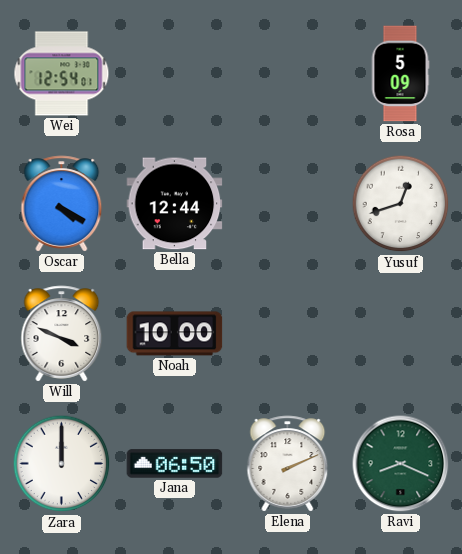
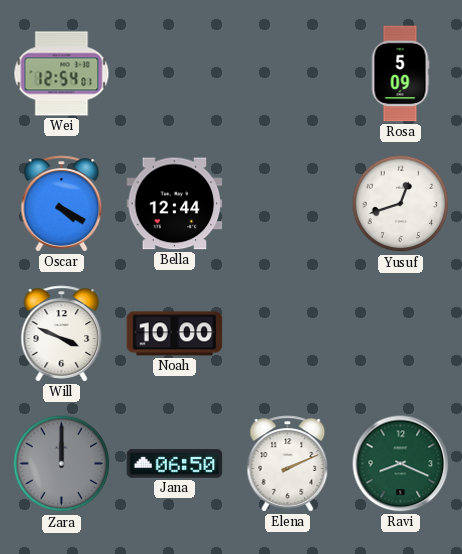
Zara dial: white -> grey
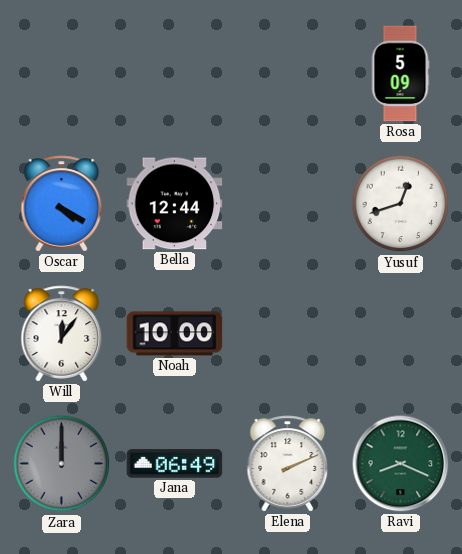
Wei: 12:54 -> none
Will: 3:49 -> 12:06
Jana: 06:50 -> 06:49
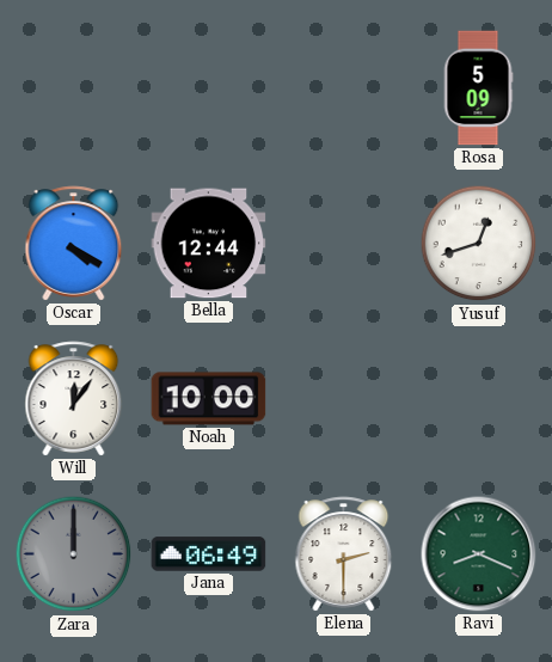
Elena: 2:11 -> 2:30
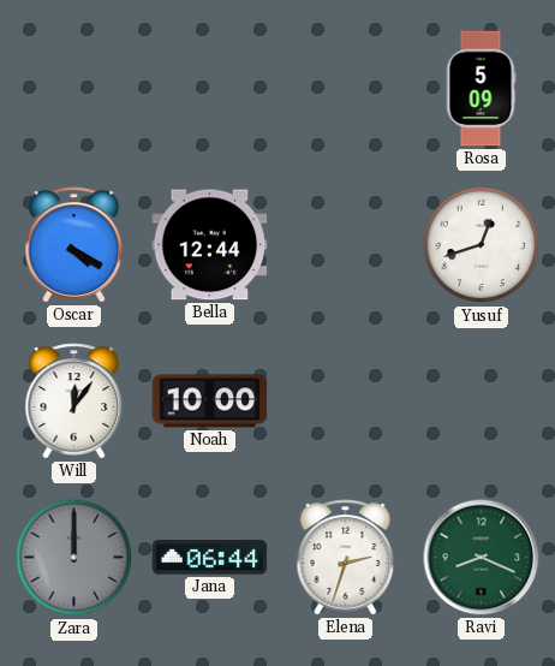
Jana: 06:49 -> 06:44
Elena: 2:30 -> 2:33
